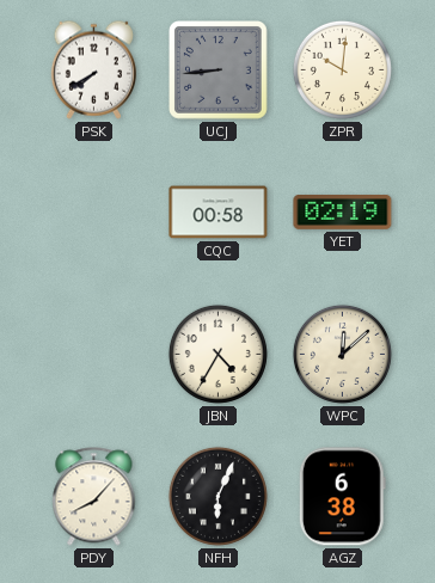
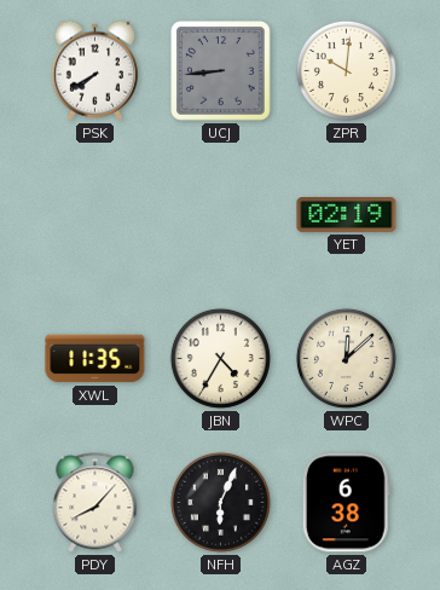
CQC: 00:58 -> none
XWL: none -> 11:35
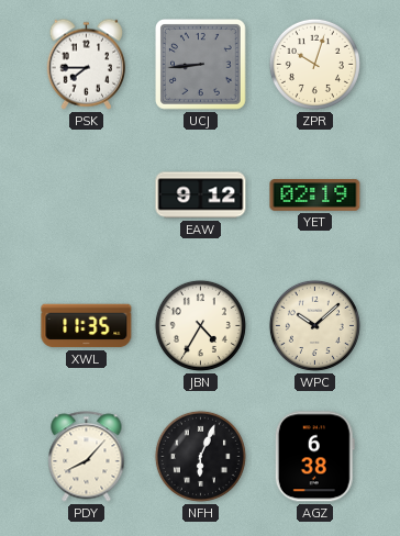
PSK: 7:40 -> 7:45
ZPR: 10:01 -> 10:03
EAW: none -> 9:12
WPC: 12:08 -> 10:08
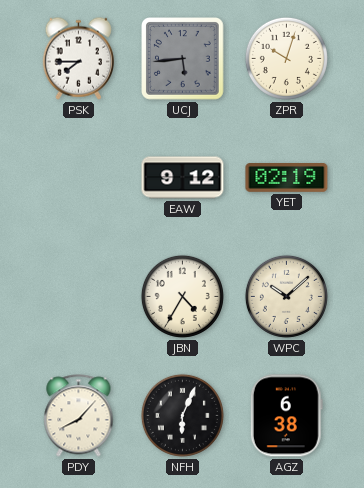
UCJ: 8:44 -> 5:44
XWL: 11:35 -> none
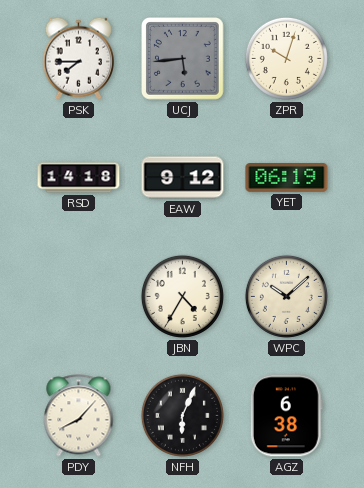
RSD: none -> 14:18
YET: 02:19 -> 06:19
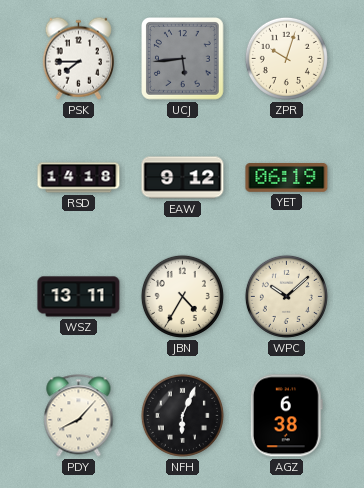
WSZ: none -> 13:11
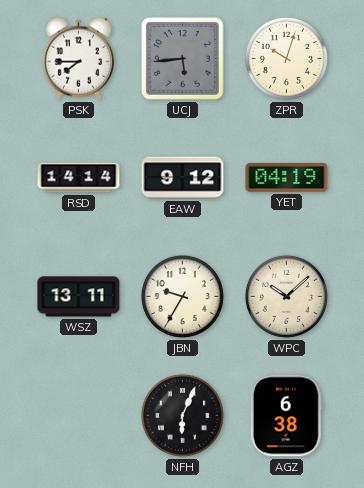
RSD: 14:18 -> 14:14
YET: 06:19 -> 04:19
JBN: 4:35 -> 9:35
PDY: 8:07 -> none
